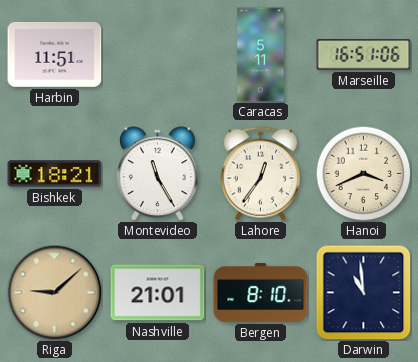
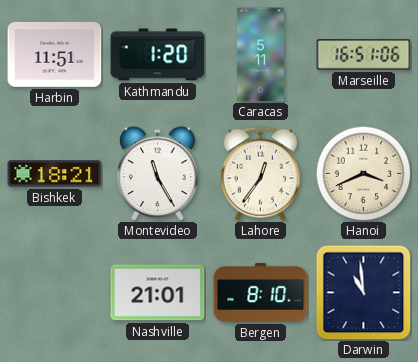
Kathmandu: none -> 1:20
Riga: 9:08 -> none
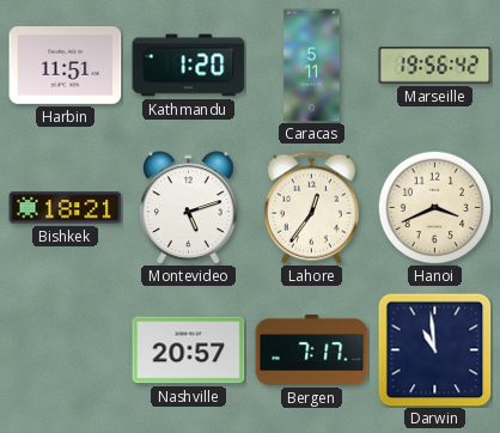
Marseille: 16:51 -> 19:56
Montevideo: 11:25 -> 5:12
Nashville: 21:01 -> 20:57
Bergen: 8:10 -> 7:17
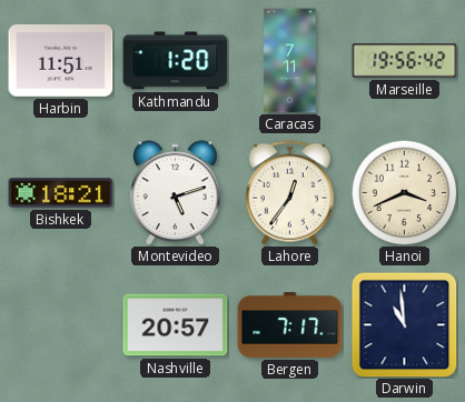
Caracas: 5:11 -> 7:11
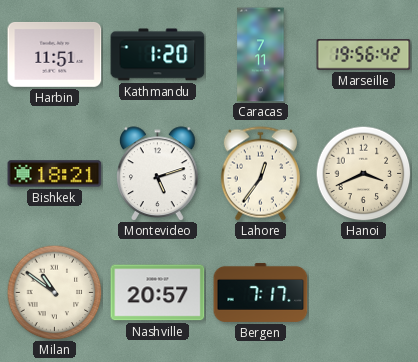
Milan: none -> 10:51
Darwin: 10:59 -> none
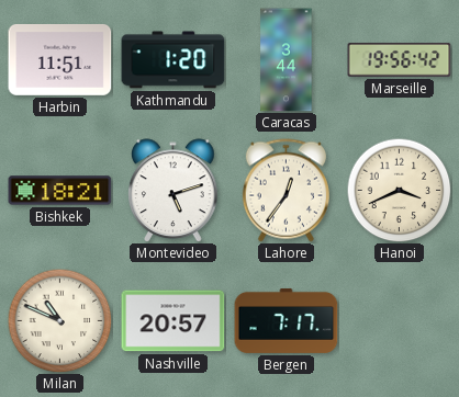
Caracas: 7:11 -> 3:44
Milan: 10:51 -> 10:49
